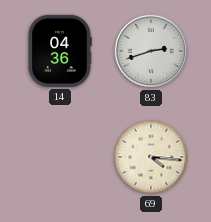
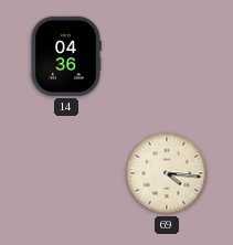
83: 2:42 -> none
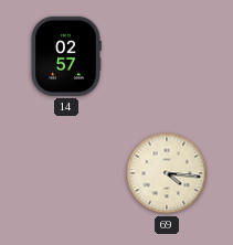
14: 04:36 -> 02:57
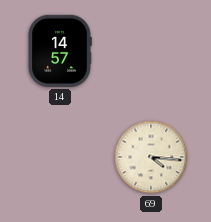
14: 02:57 -> 14:57
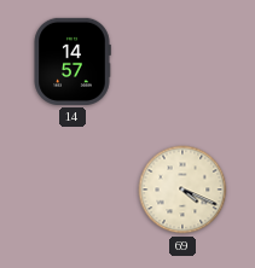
69: 4:16 -> 4:19
